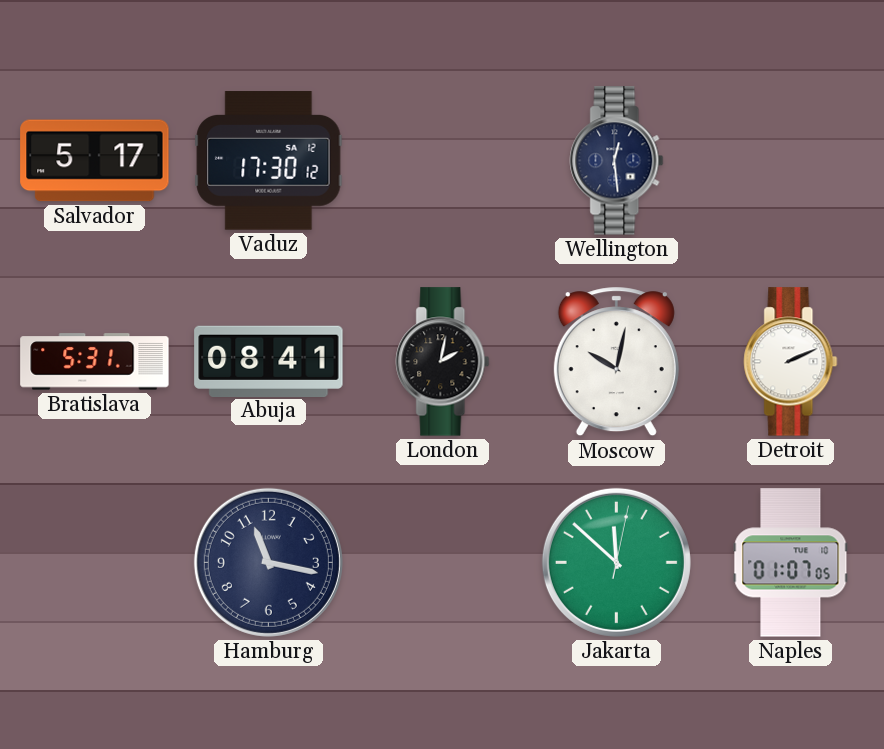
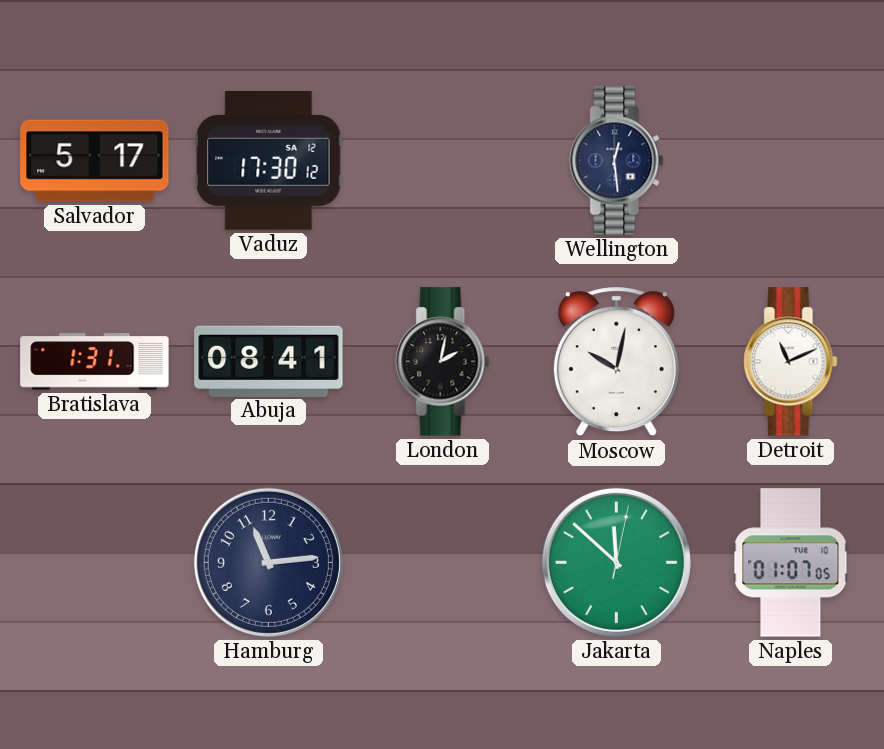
Bratislava: 5:31 -> 1:31
Detroit: 2:11 -> 11:11
Hamburg: 11:17 -> 11:14
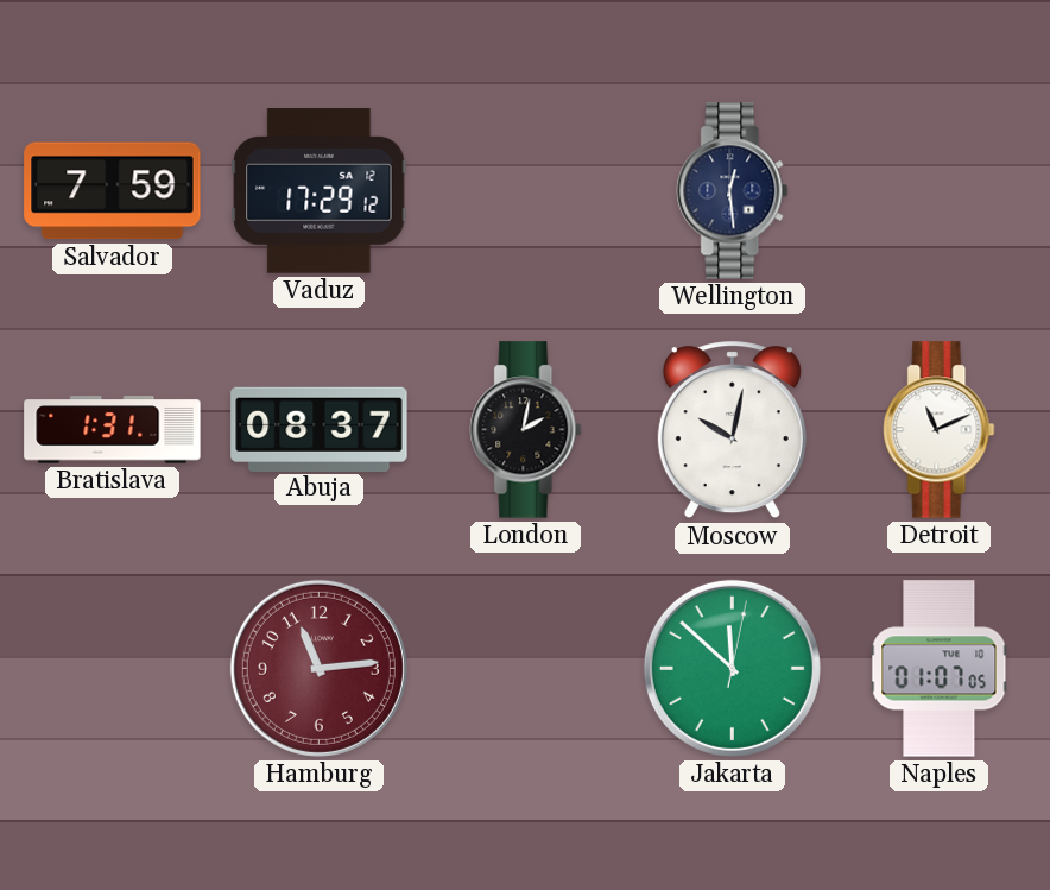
Salvador: 5:17 -> 7:59
Vaduz: 17:30 -> 17:29
Abuja: 08:41 -> 08:37
Hamburg dial: navy -> burgundy
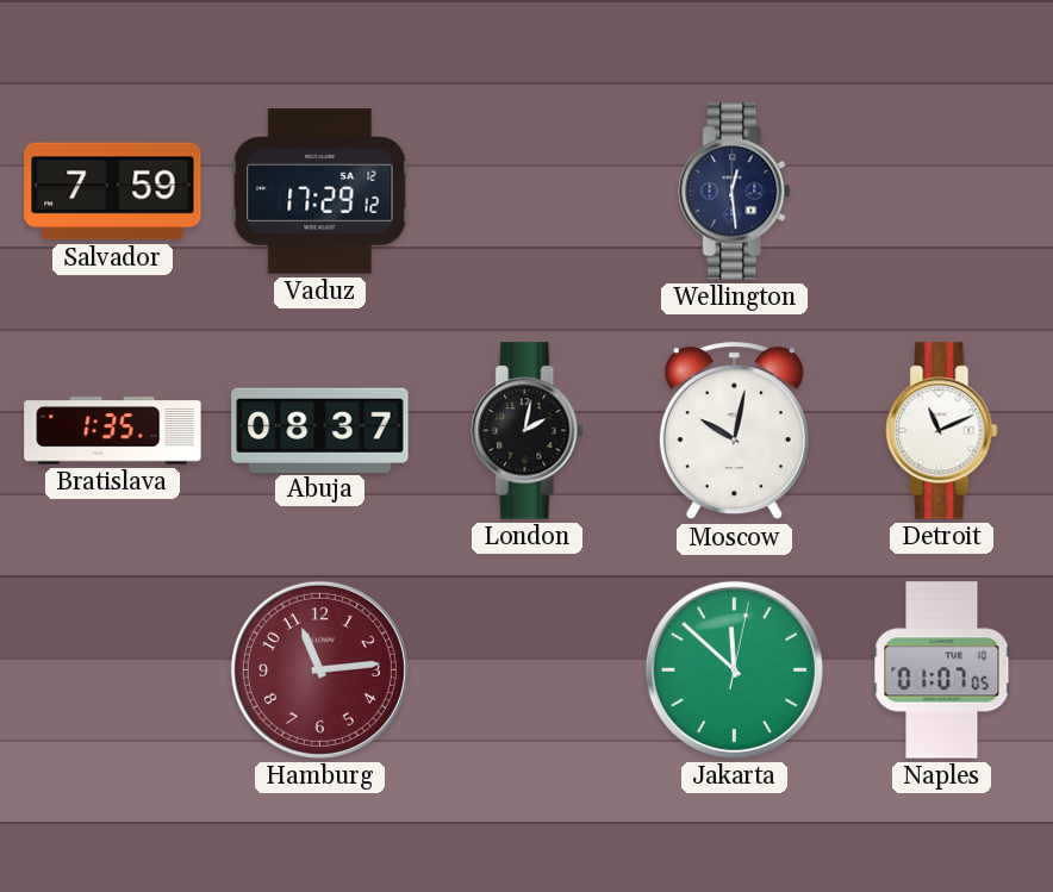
Bratislava: 1:31 -> 1:35
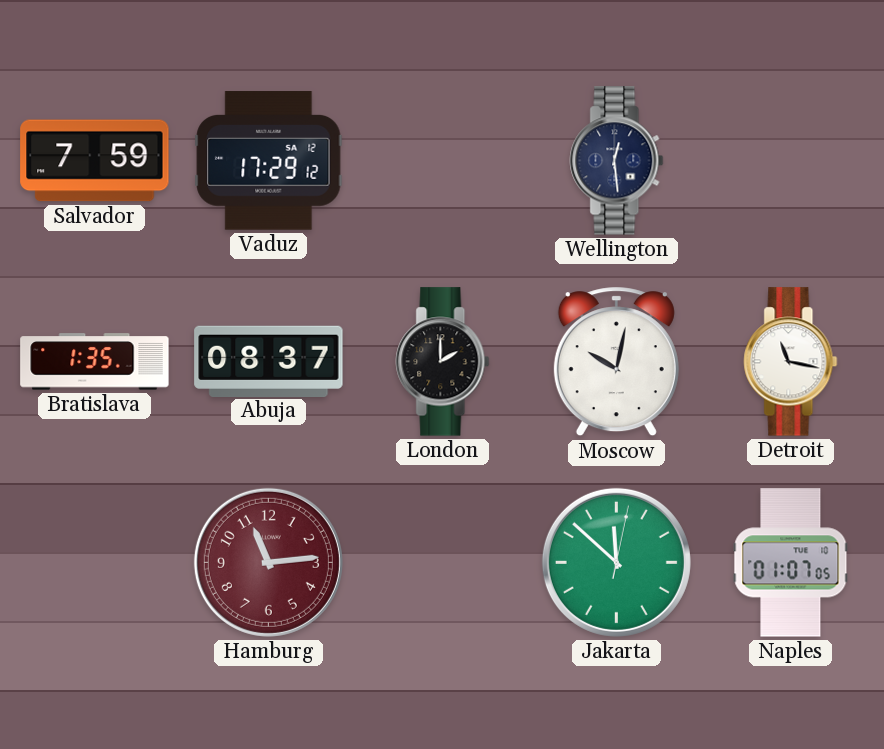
London: 2:02 -> 2:00
Detroit: 11:11 -> 11:17
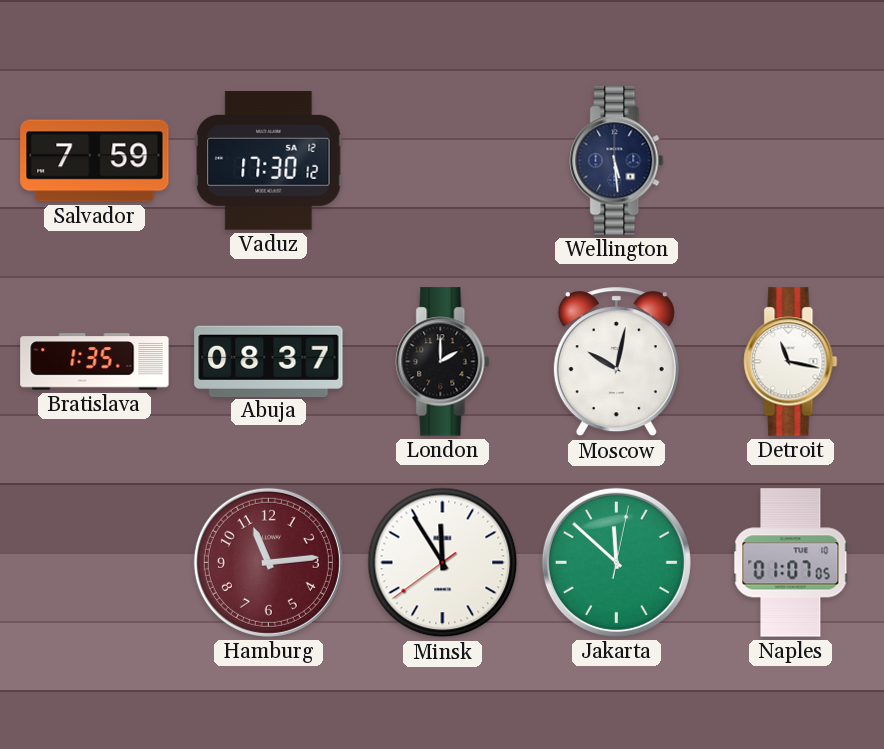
Vaduz: 17:29 -> 17:30
Wellington: 12:29 -> 5:29
Minsk: none -> 11:54
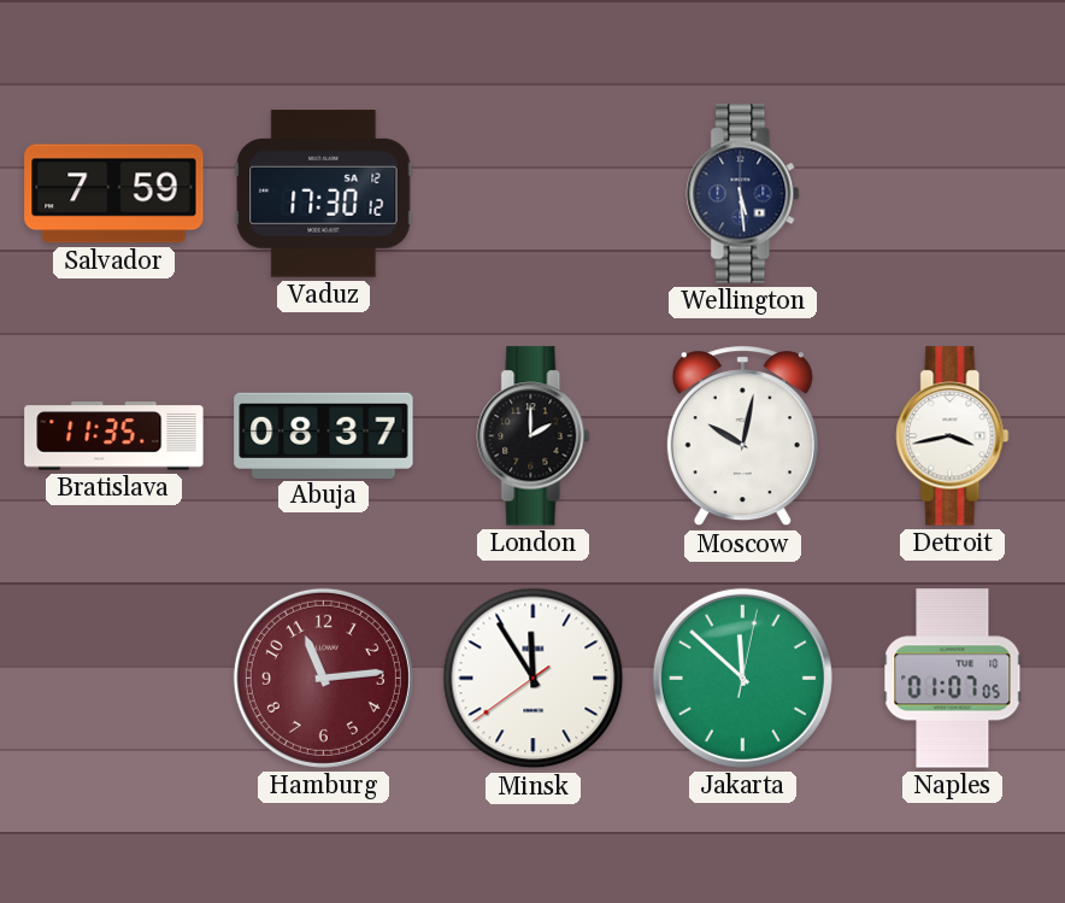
Bratislava: 1:35 -> 11:35
Detroit: 11:17 -> 3:43
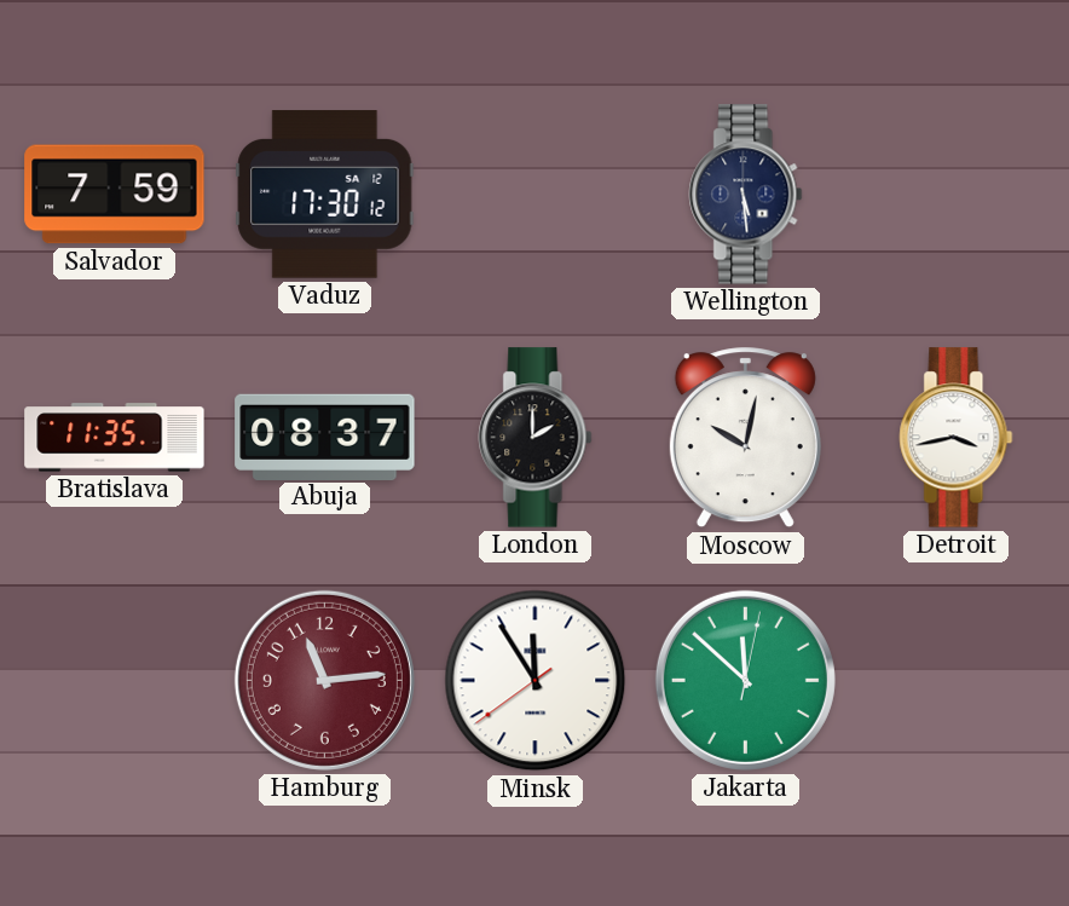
Naples: 01:07 -> none
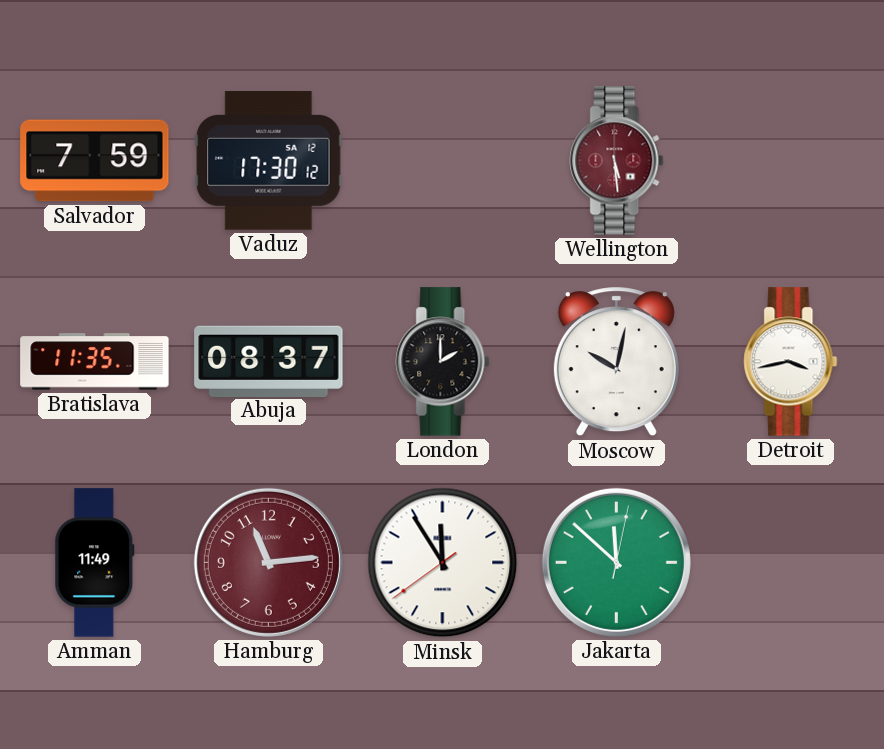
Wellington dial: navy -> burgundy
Amman: none -> 11:49
